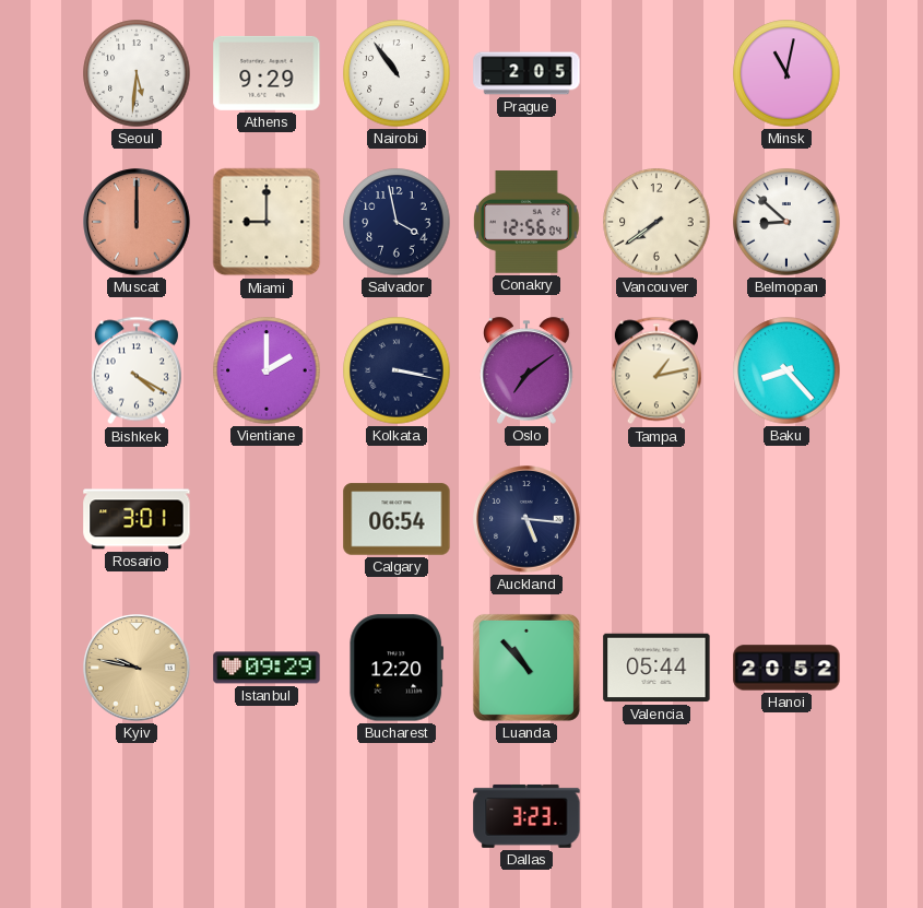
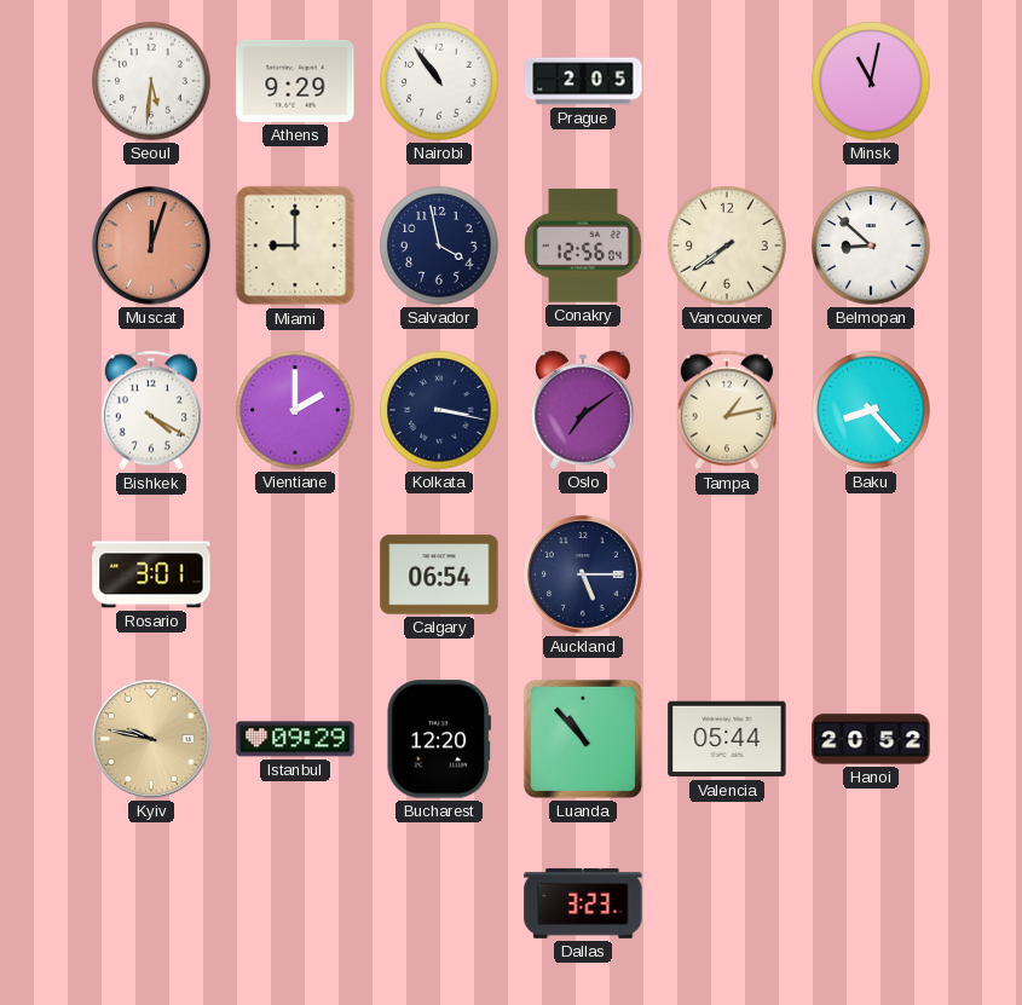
Muscat: 12:00 -> 12:03
Auckland: 5:16 -> 5:15
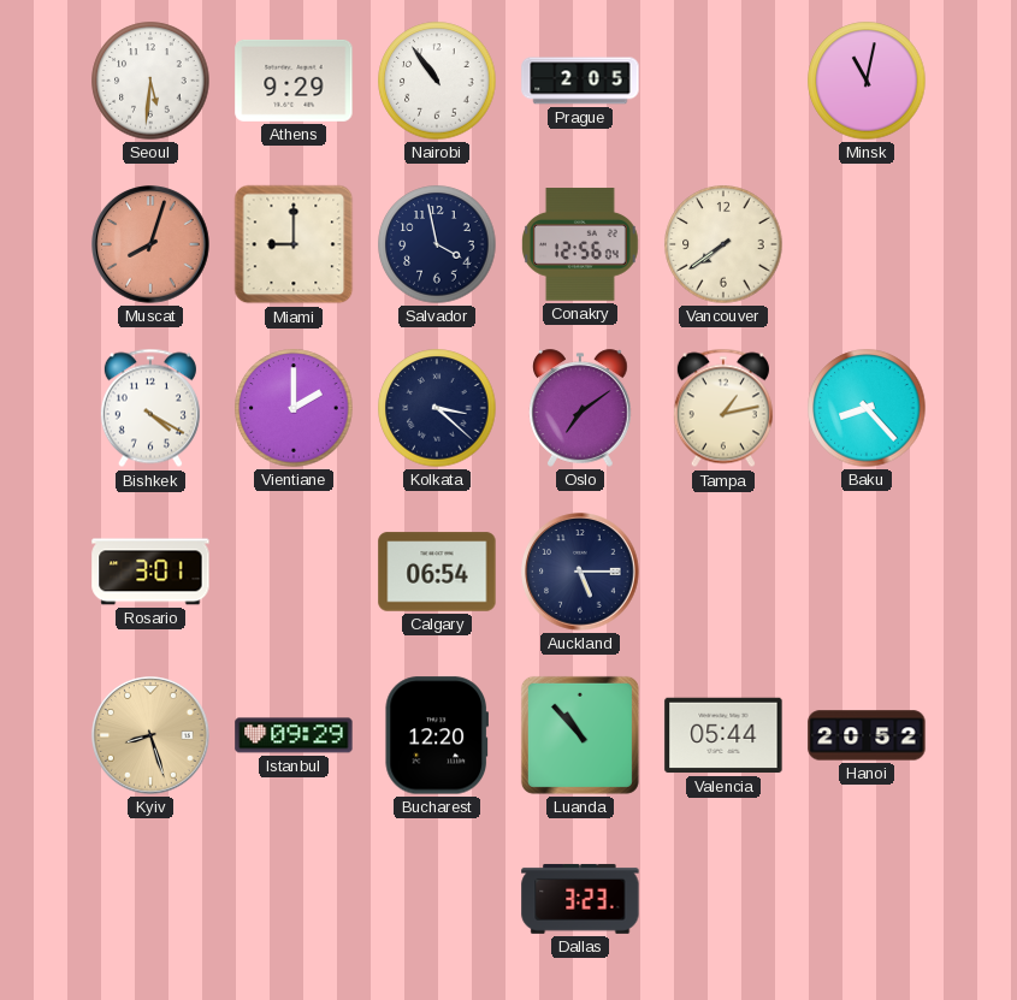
Muscat: 12:03 -> 8:03
Belmopan: 8:52 -> none
Kolkata: 3:17 -> 3:22
Kyiv: 9:47 -> 8:27
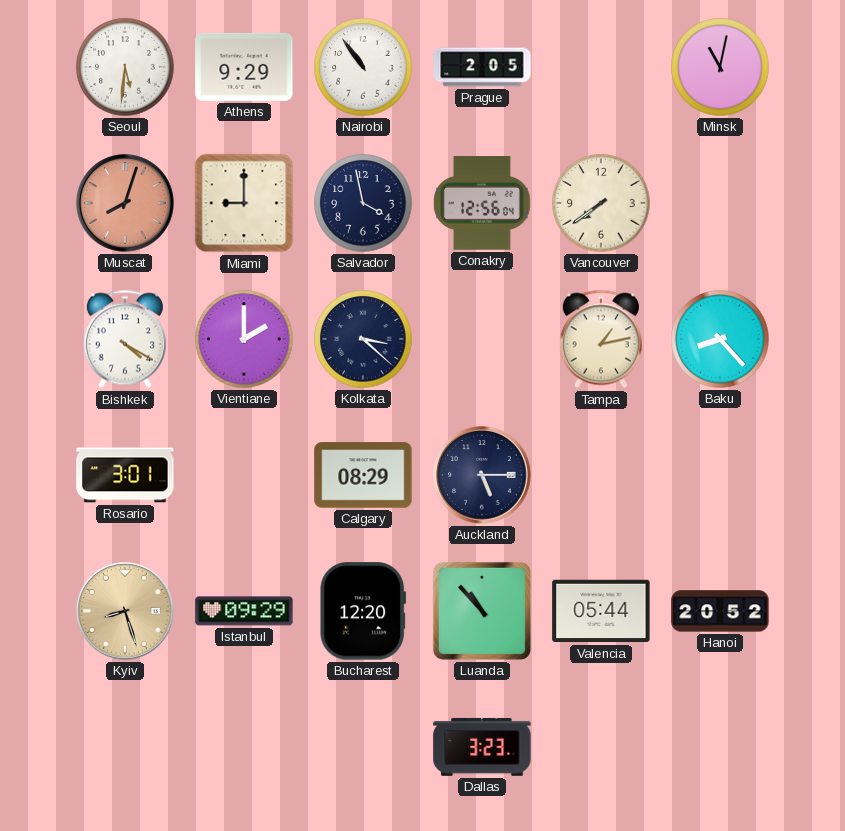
Oslo: 7:09 -> none
Calgary: 06:54 -> 08:29
